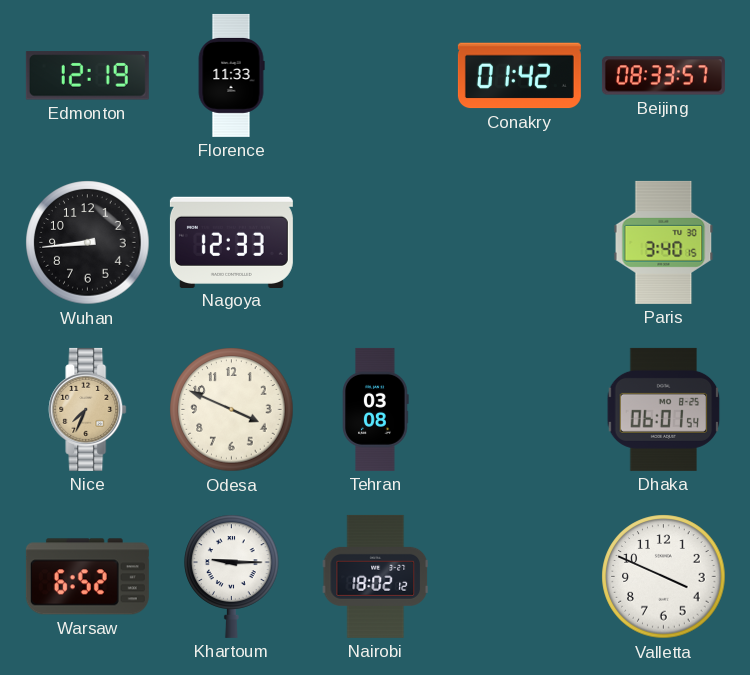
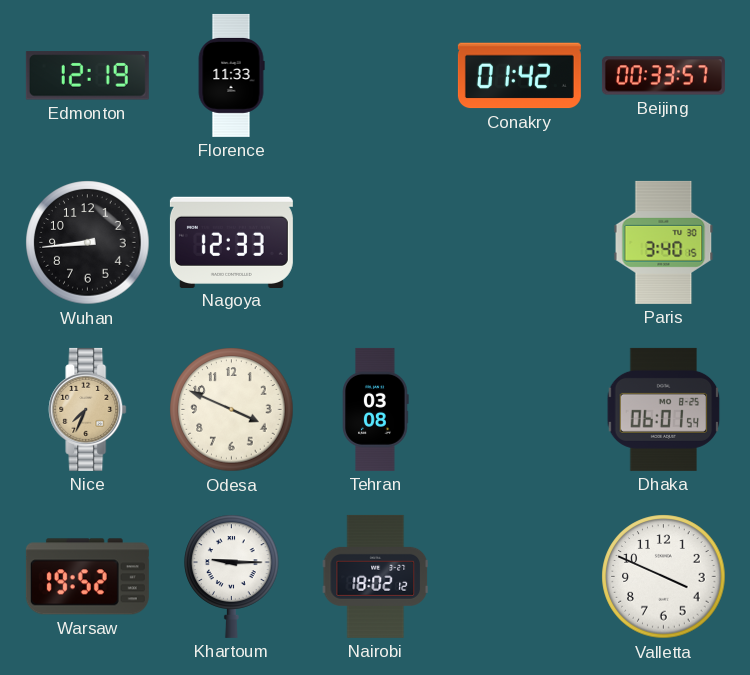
Beijing: 08:33 -> 00:33
Warsaw: 6:52 -> 19:52
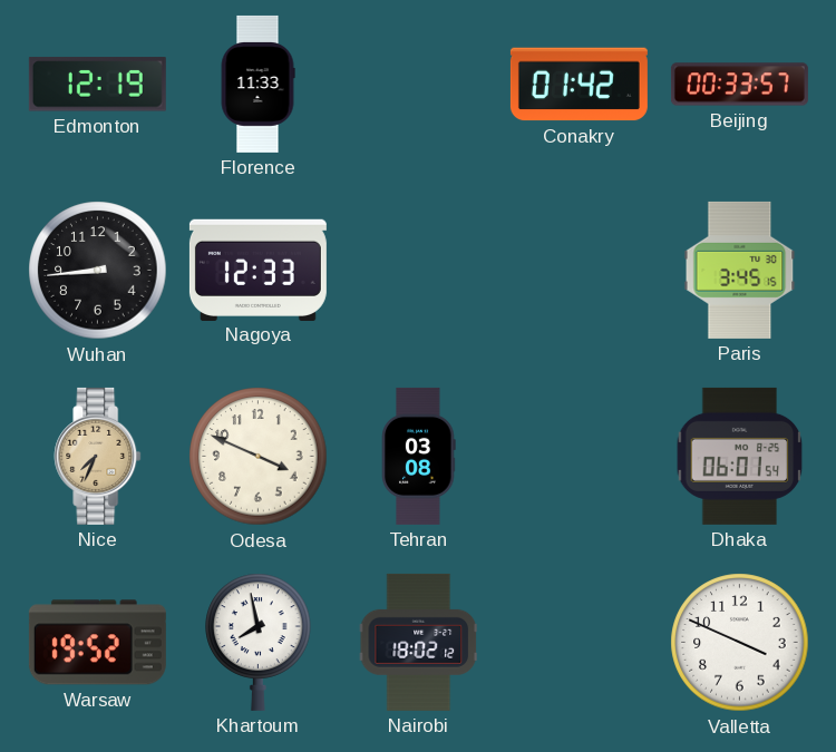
Paris: 3:40 -> 3:45
Khartoum: 9:15 -> 7:58
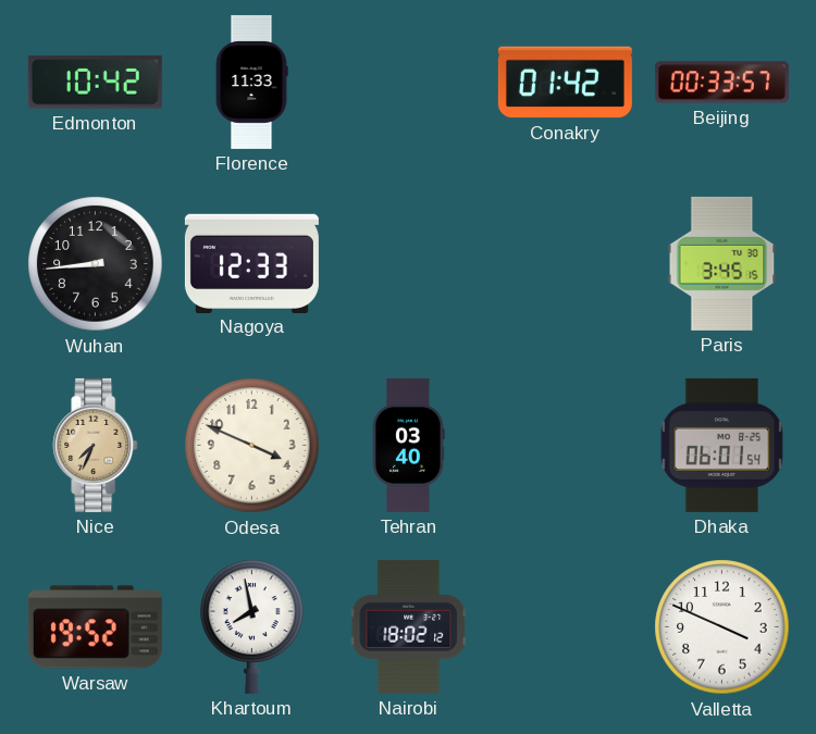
Edmonton: 12:19 -> 10:42
Tehran: 03:08 -> 03:40
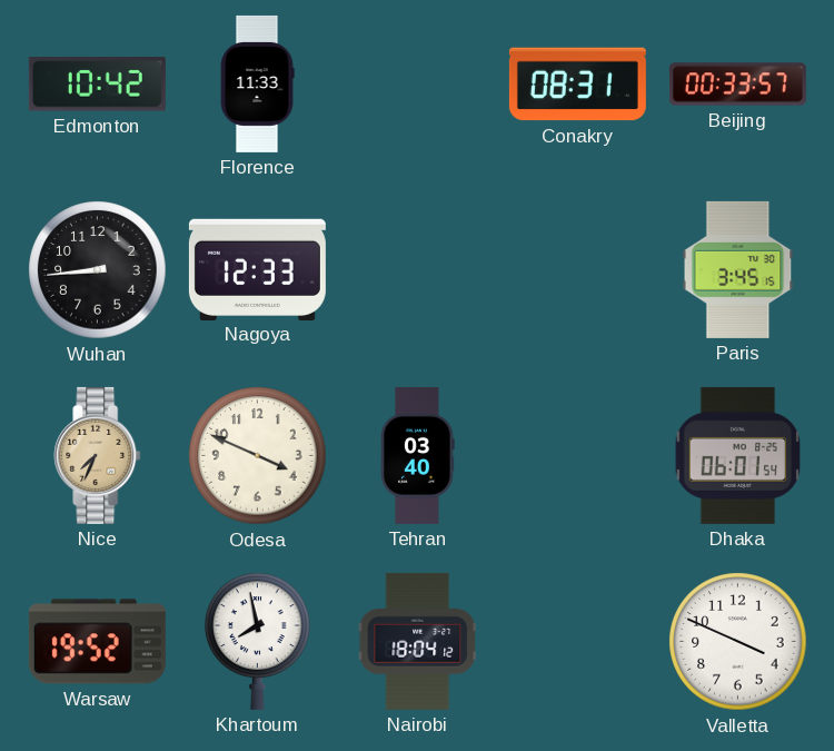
Conakry: 01:42 -> 08:31
Nairobi: 18:02 -> 18:04
